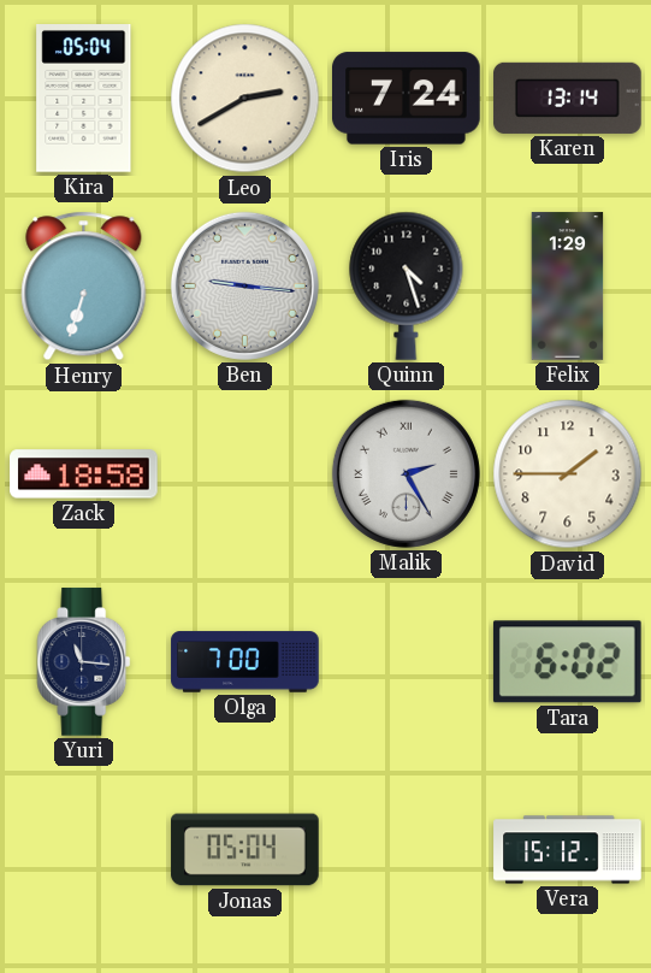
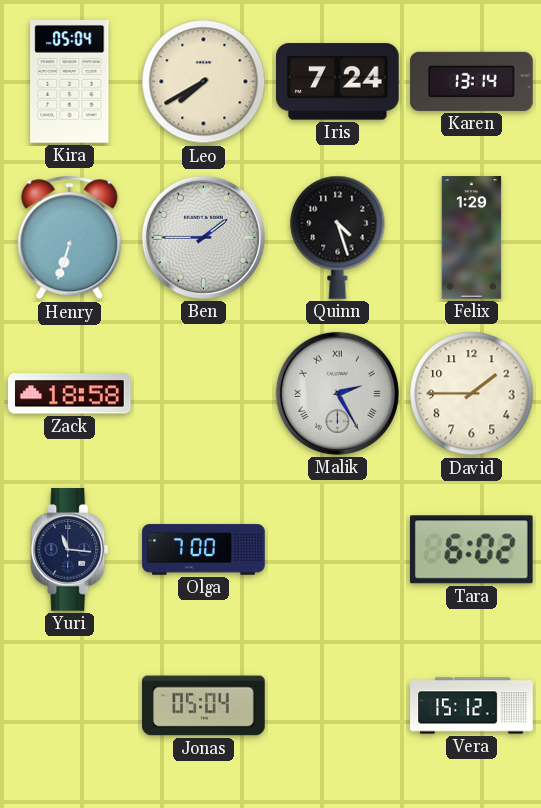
Leo: 2:40 -> 7:40
Ben: 9:16 -> 1:45
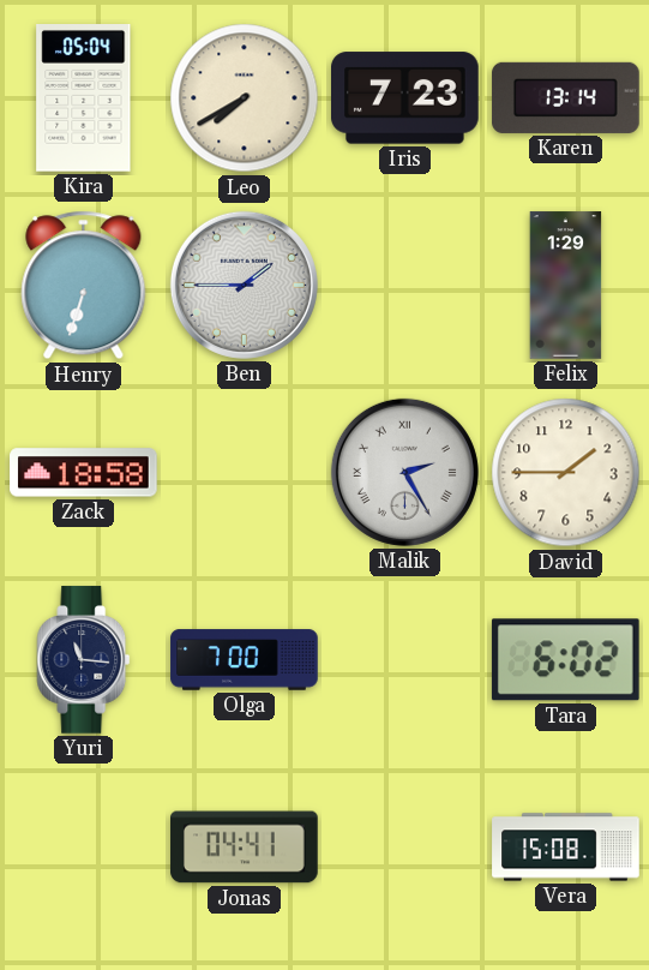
Iris: 7:24 -> 7:23
Quinn: 4:27 -> none
Jonas: 05:04 -> 04:41
Vera: 15:12 -> 15:08
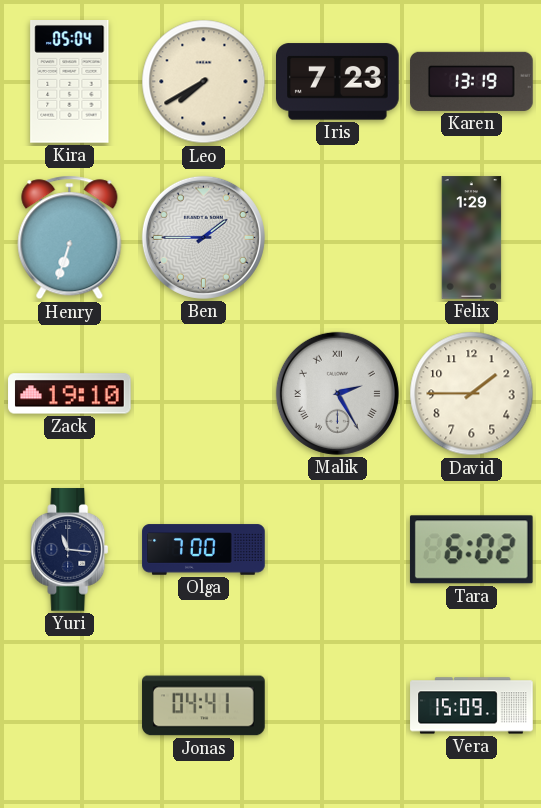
Karen: 13:14 -> 13:19
Zack: 18:58 -> 19:10
Vera: 15:08 -> 15:09
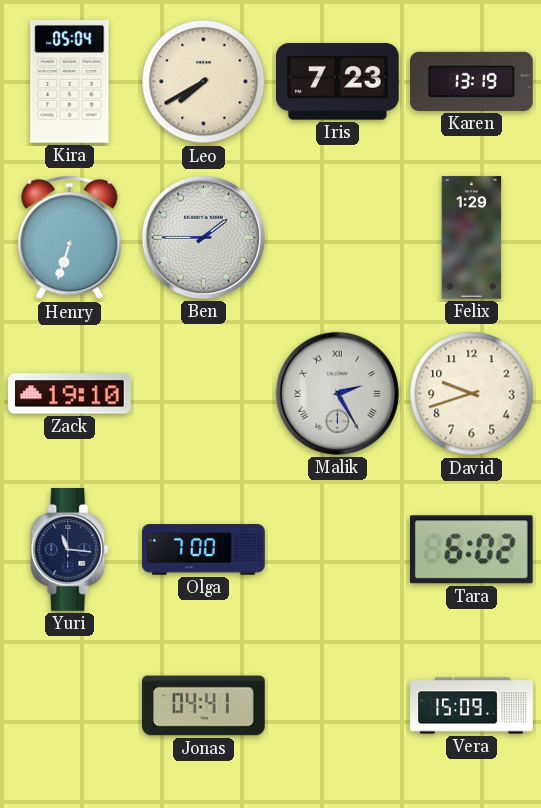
David: 1:45 -> 9:42
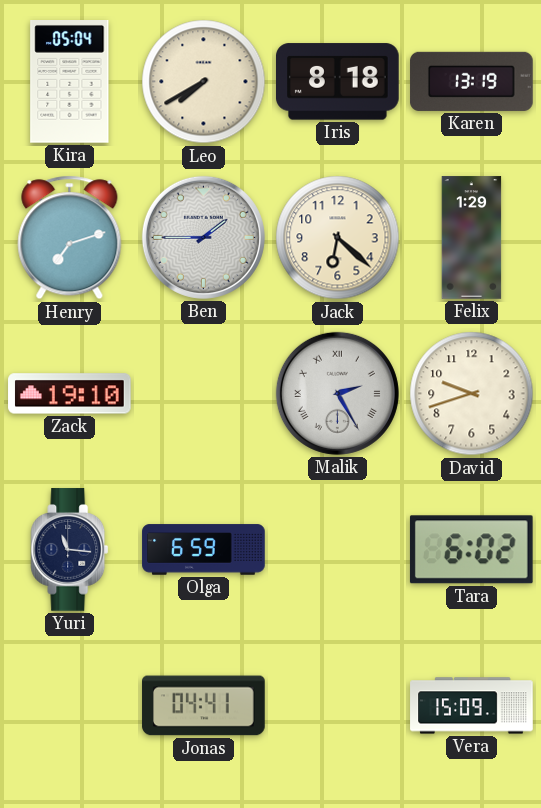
Iris: 7:23 -> 8:18
Henry: 6:33 -> 7:12
Jack: none -> 6:22
Olga: 7:00 -> 6:59
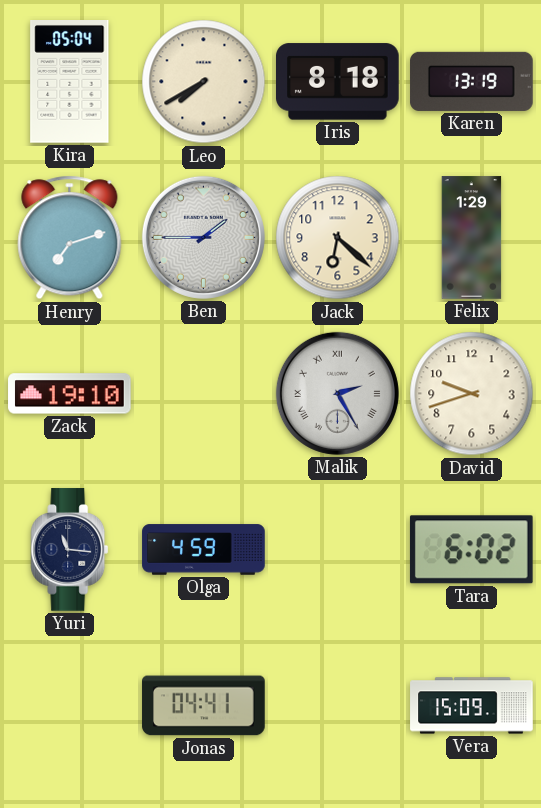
Olga: 6:59 -> 4:59
